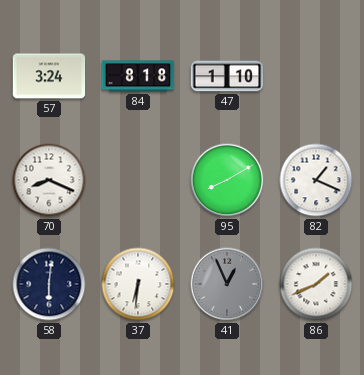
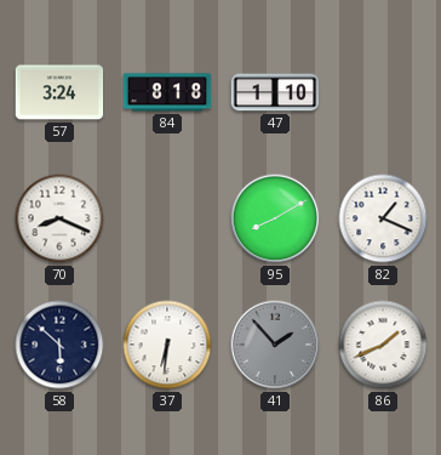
58: 6:01 -> 5:52
41: 12:56 -> 1:53
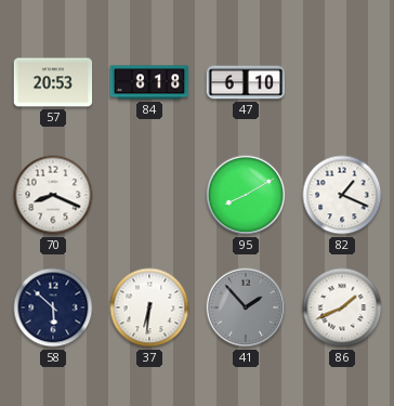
57: 3:24 -> 20:53
47: 1:10 -> 6:10
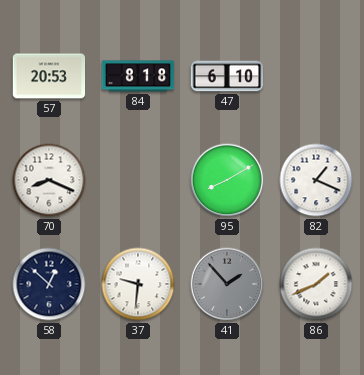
58: 5:52 -> 12:52
37: 6:31 -> 9:31
